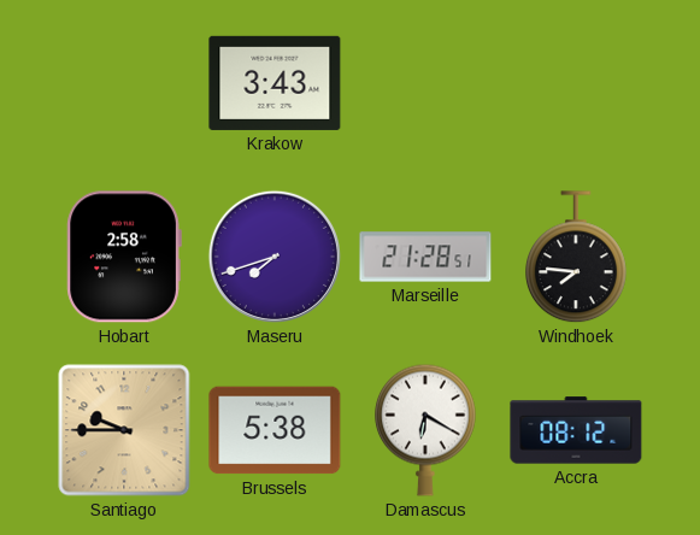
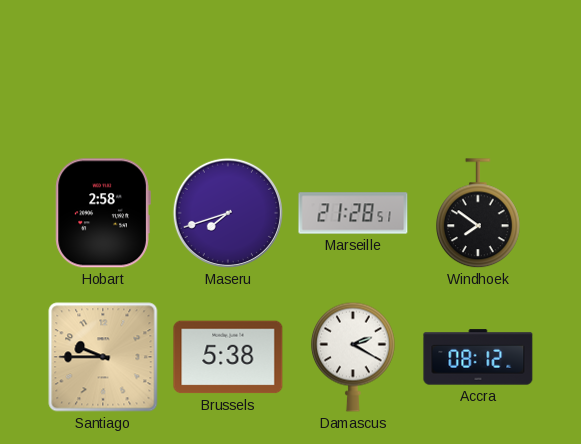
Krakow: 3:43 -> none
Windhoek: 7:46 -> 7:51
Damascus: 6:20 -> 2:20
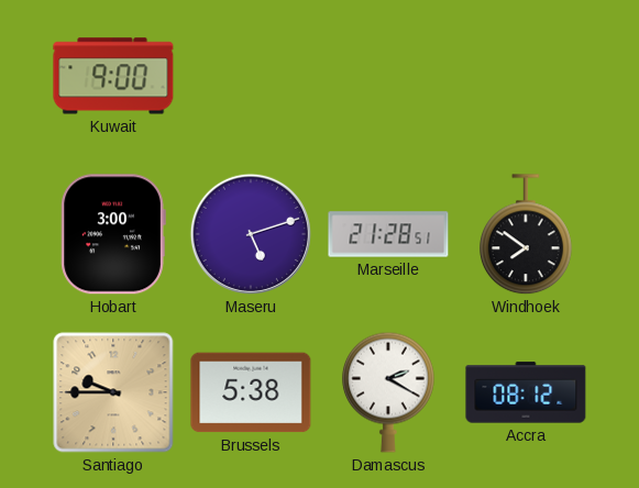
Kuwait: none -> 9:00
Hobart: 2:58 -> 3:00
Maseru: 7:42 -> 5:12
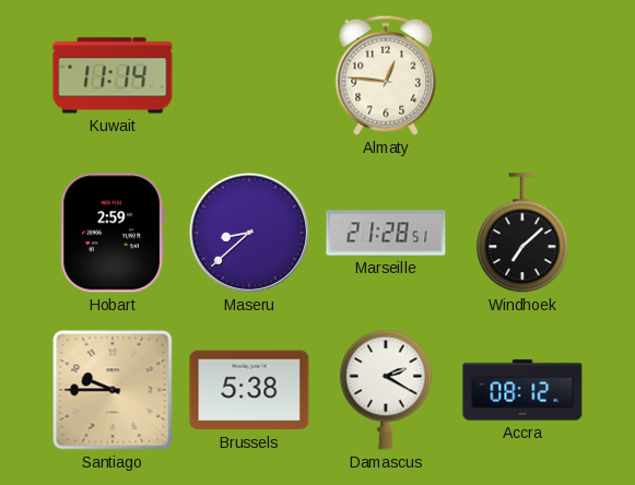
Kuwait: 9:00 -> 11:14
Almaty: none -> 12:46
Hobart: 3:00 -> 2:59
Maseru: 5:12 -> 8:38
Windhoek: 7:51 -> 7:08
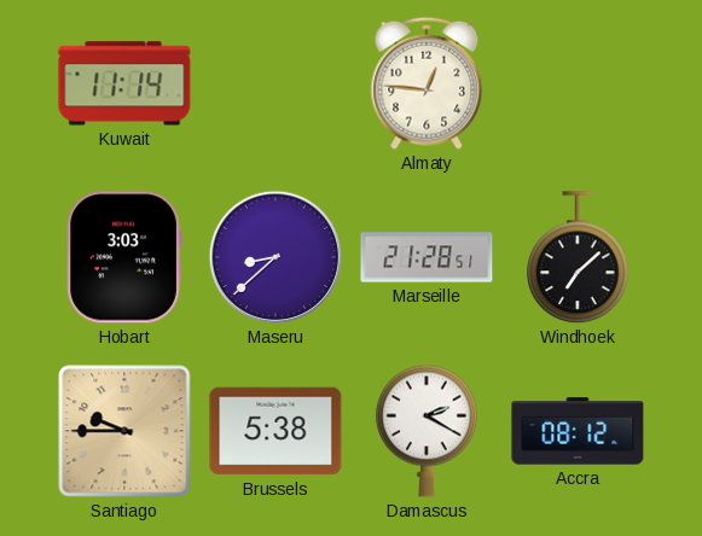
Hobart: 2:59 -> 3:03
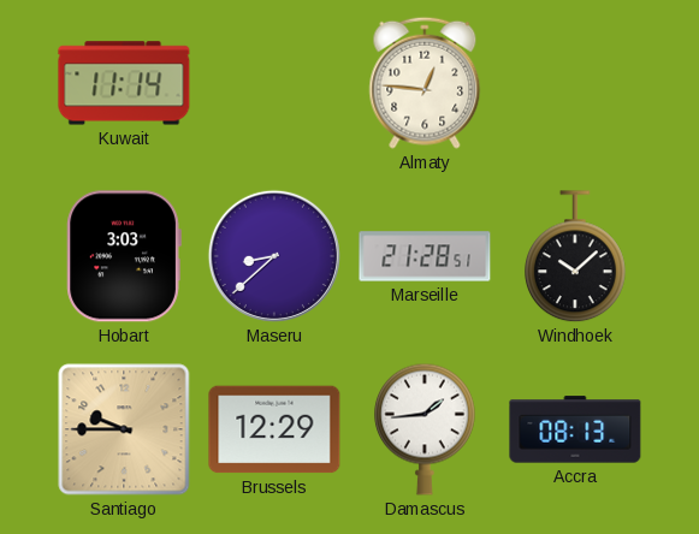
Windhoek: 7:08 -> 10:08
Brussels: 5:38 -> 12:29
Damascus: 2:20 -> 1:44
Accra: 08:12 -> 08:13
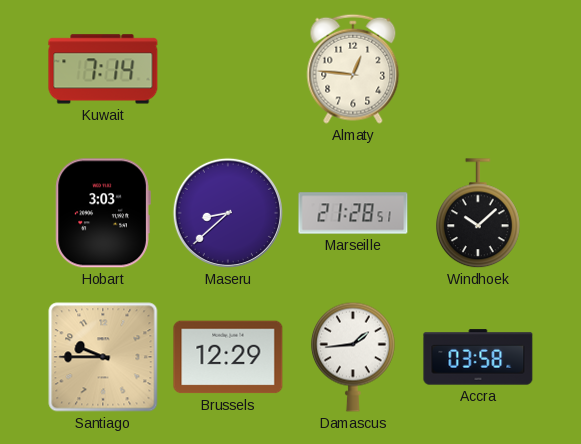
Kuwait: 11:14 -> 7:14
Accra: 08:13 -> 03:58
